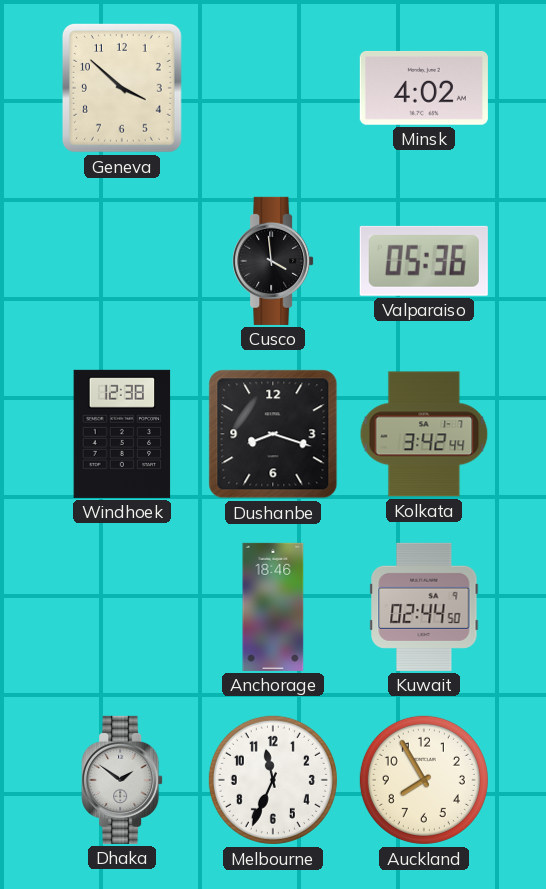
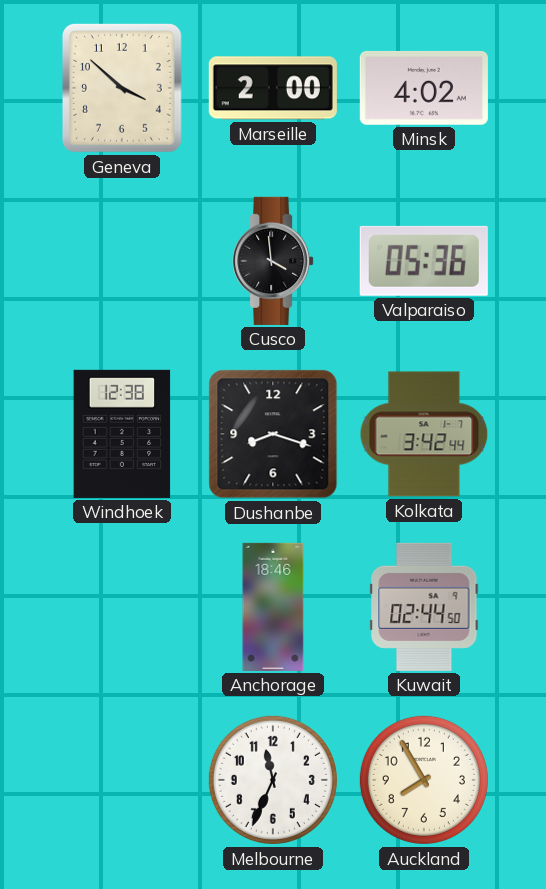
Marseille: none -> 2:00
Dhaka: 1:51 -> none
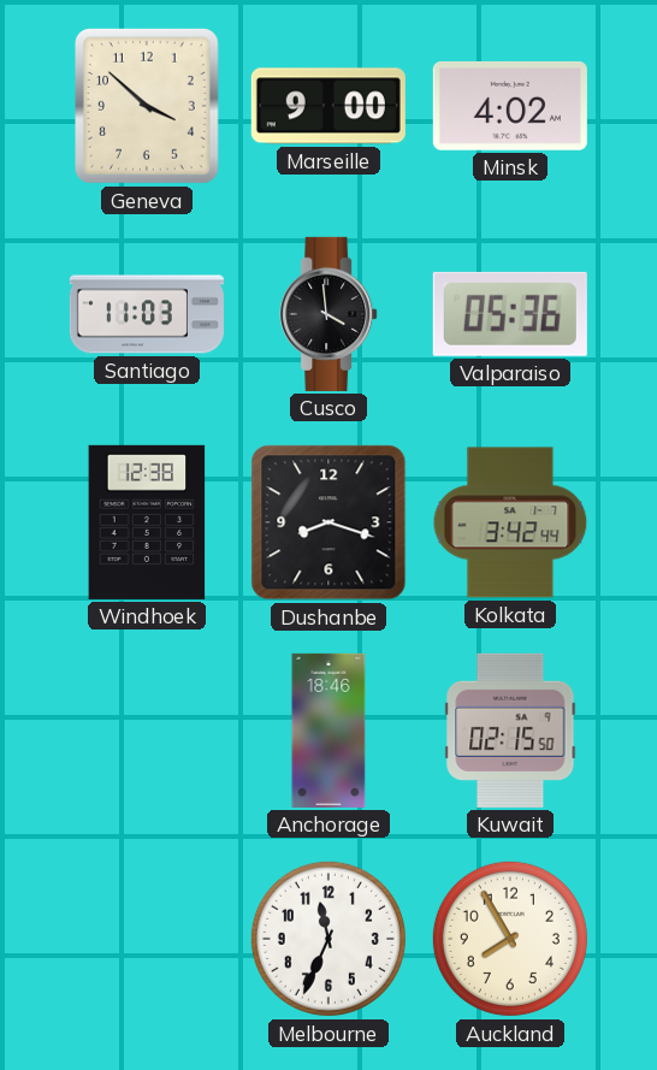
Marseille: 2:00 -> 9:00
Santiago: none -> 11:03
Kuwait: 02:44 -> 02:15
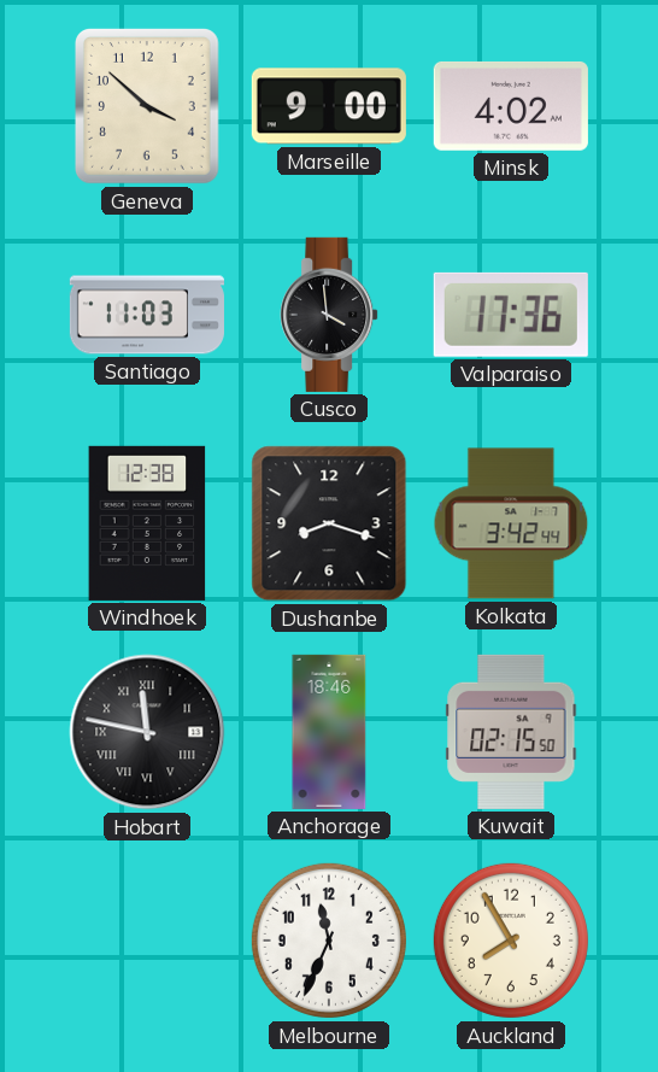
Valparaiso: 05:36 -> 17:36
Hobart: none -> 11:47
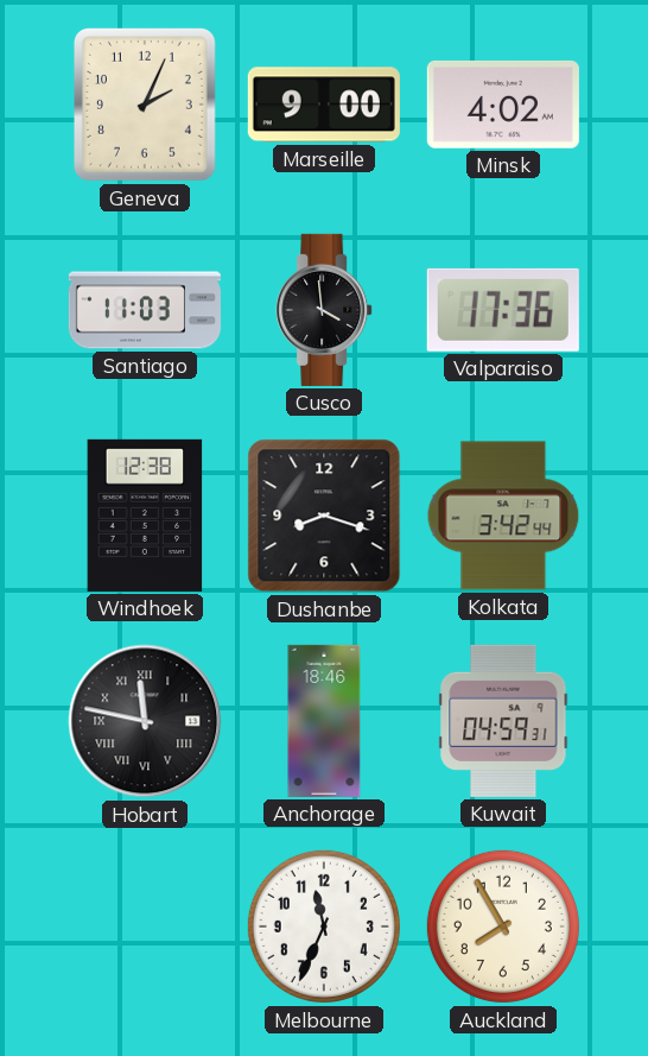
Geneva: 3:52 -> 2:04
Kuwait: 02:15 -> 04:59
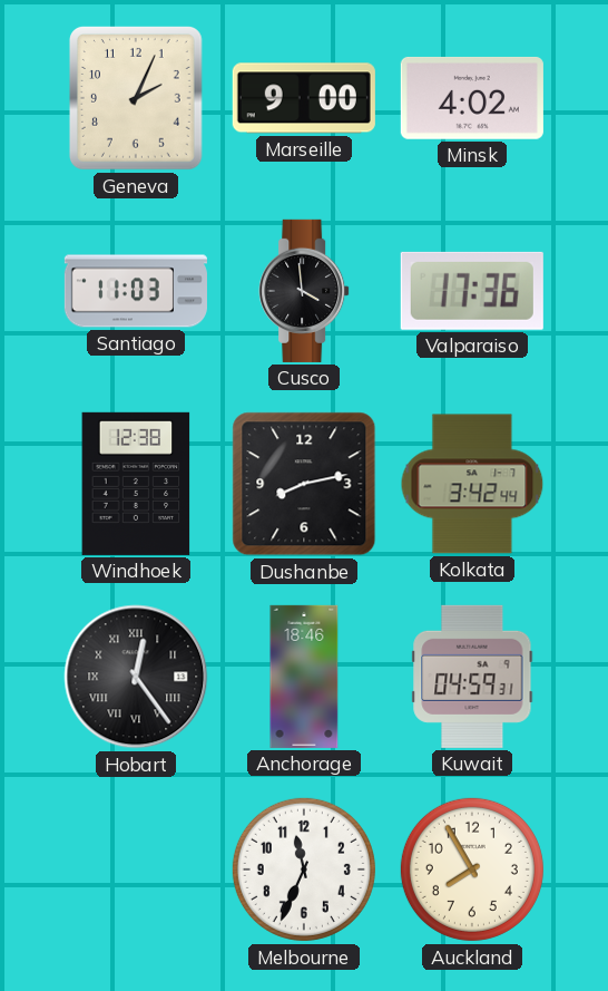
Dushanbe: 8:18 -> 8:13
Hobart: 11:47 -> 12:24
